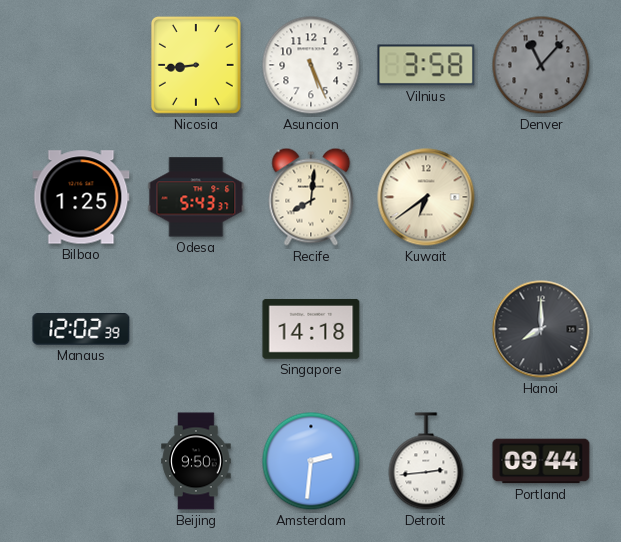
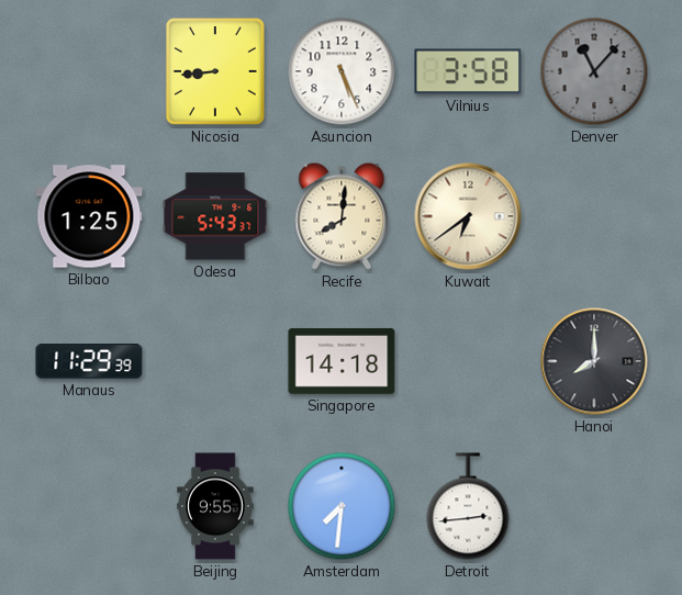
Manaus: 12:02 -> 11:29
Beijing: 9:50 -> 9:55
Amsterdam: 2:31 -> 7:31
Portland: 09:44 -> none
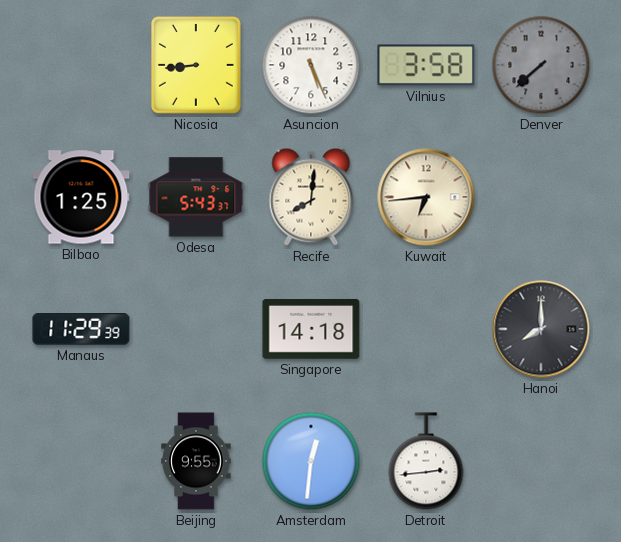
Denver: 11:07 -> 7:38
Kuwait: 6:39 -> 6:44
Amsterdam: 7:31 -> 12:31
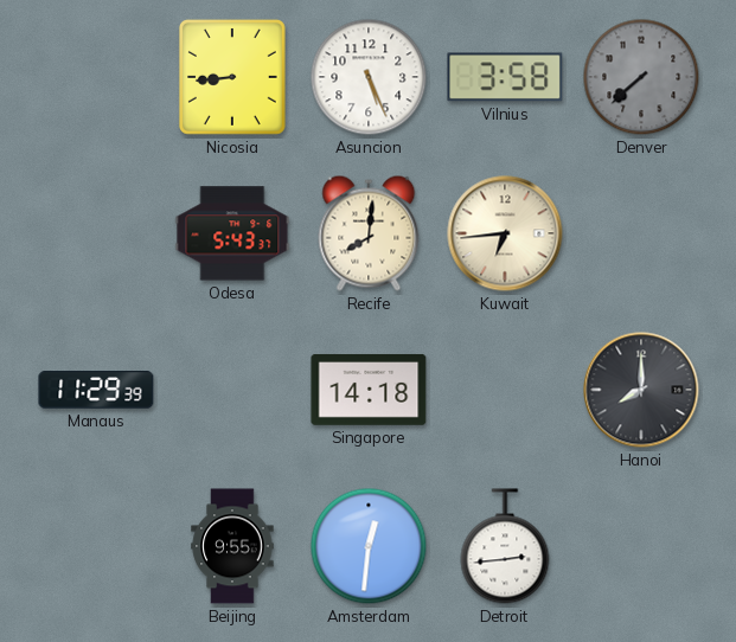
Bilbao: 1:25 -> none
